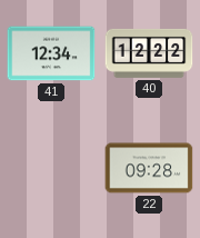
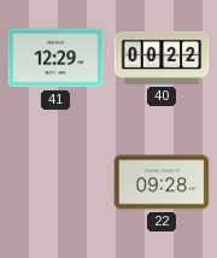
41: 12:34 -> 12:29
40: 12:22 -> 00:22
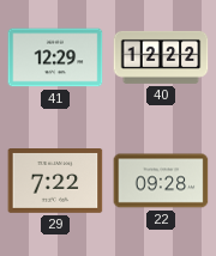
40: 00:22 -> 12:22
29: none -> 7:22
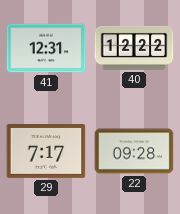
41: 12:29 -> 12:31
29: 7:22 -> 7:17
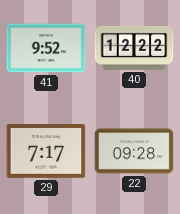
41: 12:31 -> 9:52
